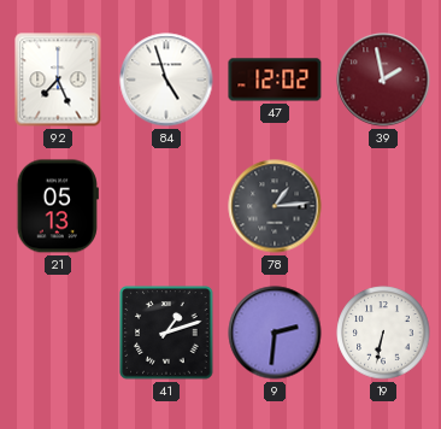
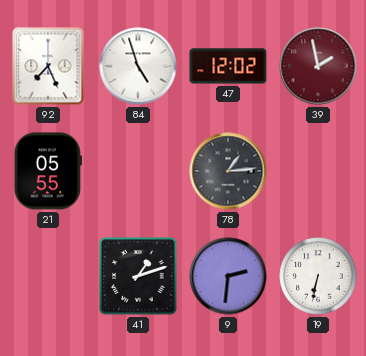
21: 05:13 -> 05:55
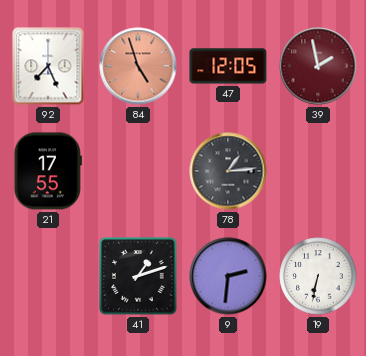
84 dial: white -> salmon
47: 12:02 -> 12:05
21: 05:55 -> 17:55
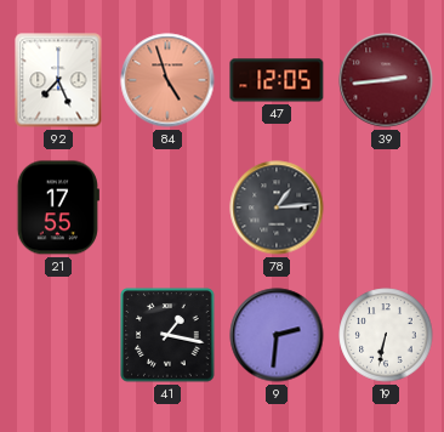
39: 1:58 -> 2:44
41: 1:12 -> 1:17
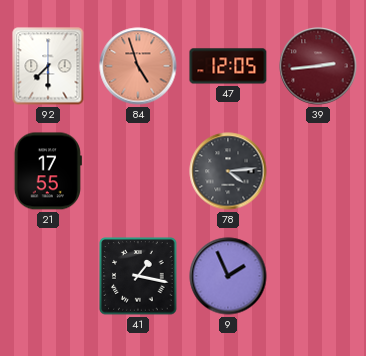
92: 7:26 -> 7:30
78: 1:14 -> 4:14
9: 2:31 -> 1:56
19: 6:32 -> none
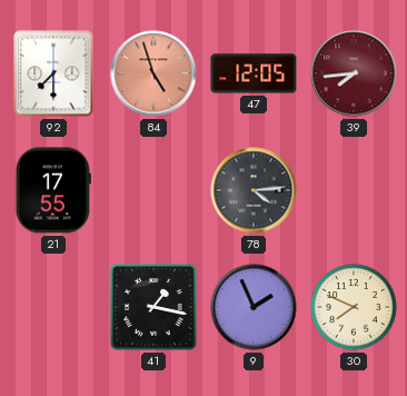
39: 2:44 -> 7:44
30: none -> 7:49
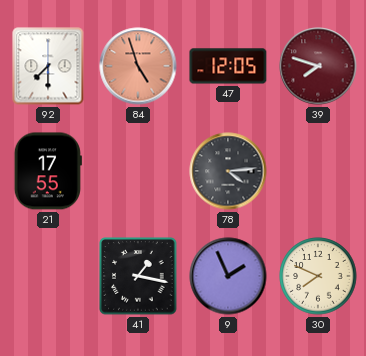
39: 7:44 -> 7:48
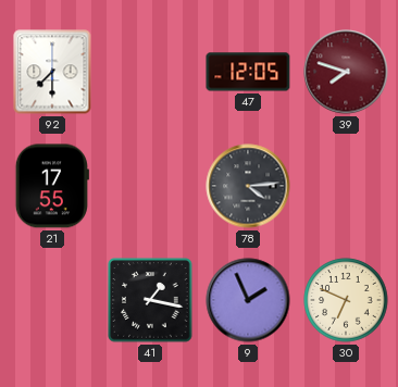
84: 4:57 -> none
30: 7:49 -> 6:49
